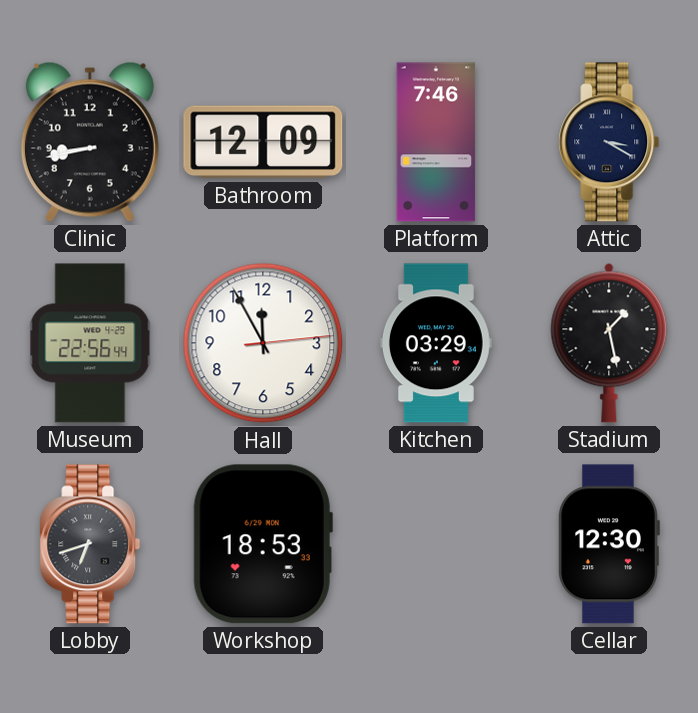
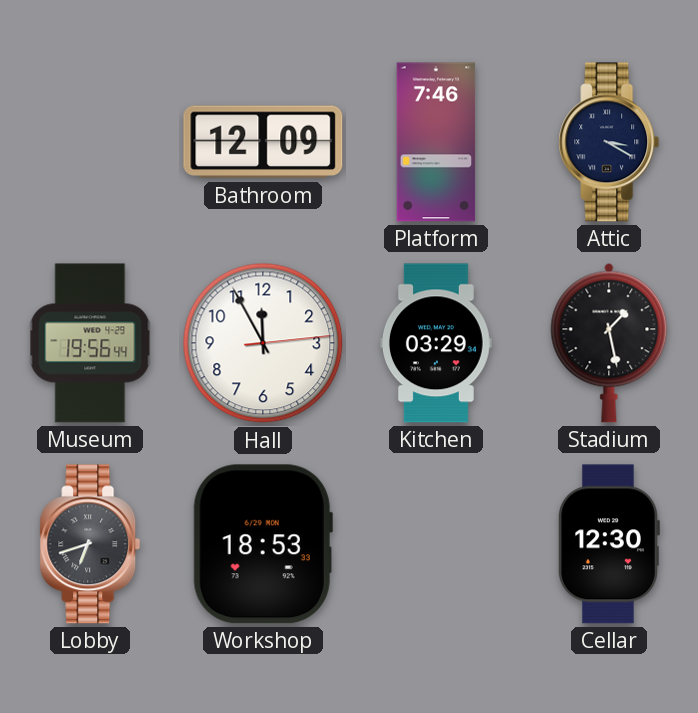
Clinic: 8:43 -> none
Museum: 22:56 -> 19:56
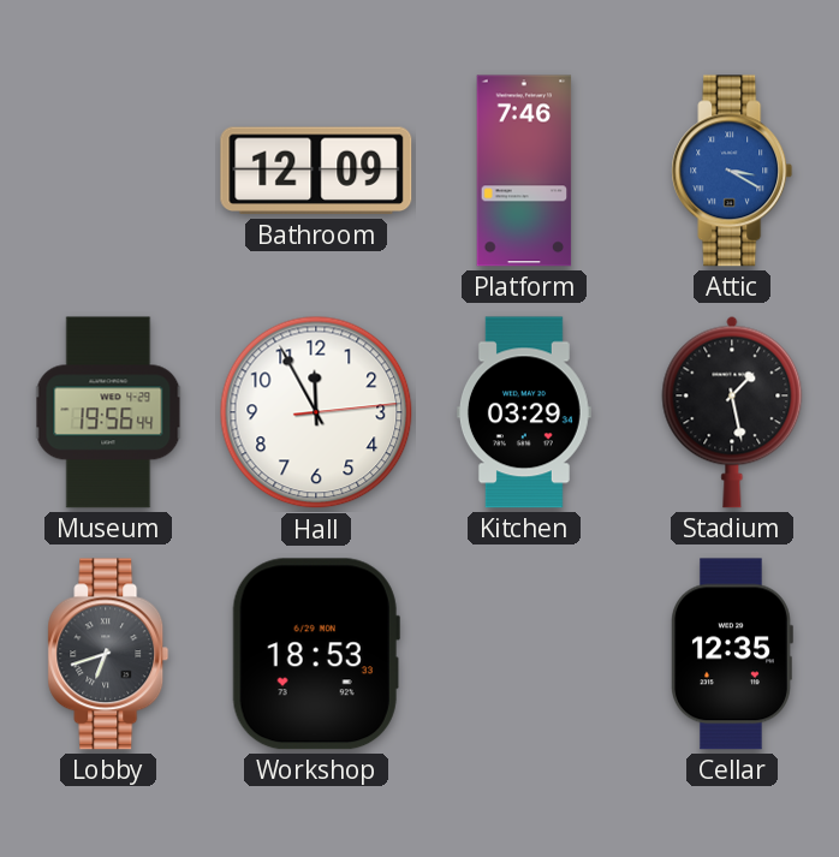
Attic dial: navy -> blue
Cellar: 12:30 -> 12:35
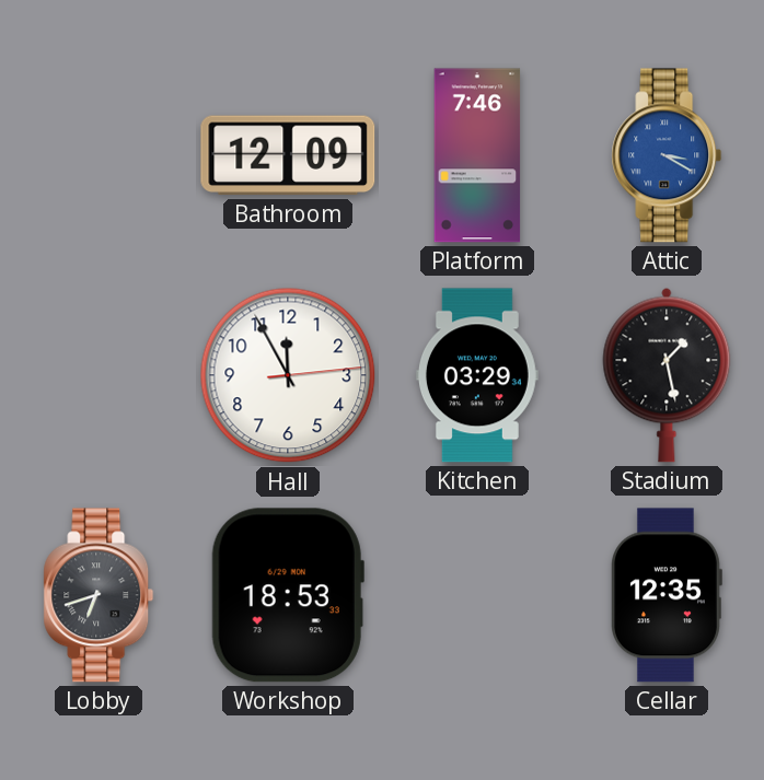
Museum: 19:56 -> none
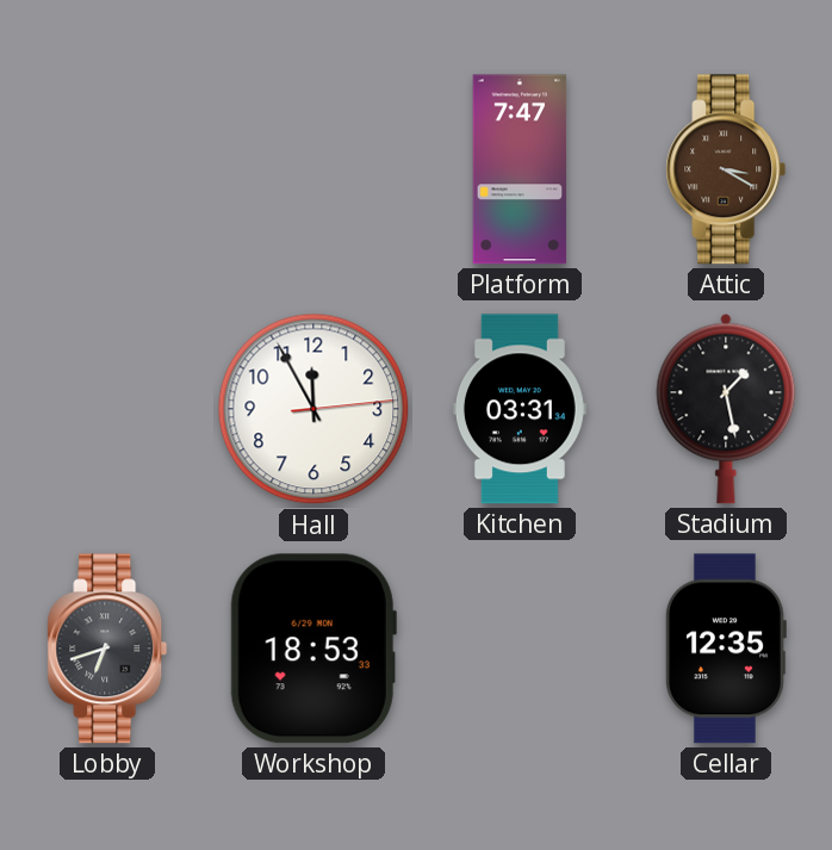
Bathroom: 12:09 -> none
Platform: 7:46 -> 7:47
Attic dial: blue -> brown
Kitchen: 03:29 -> 03:31
